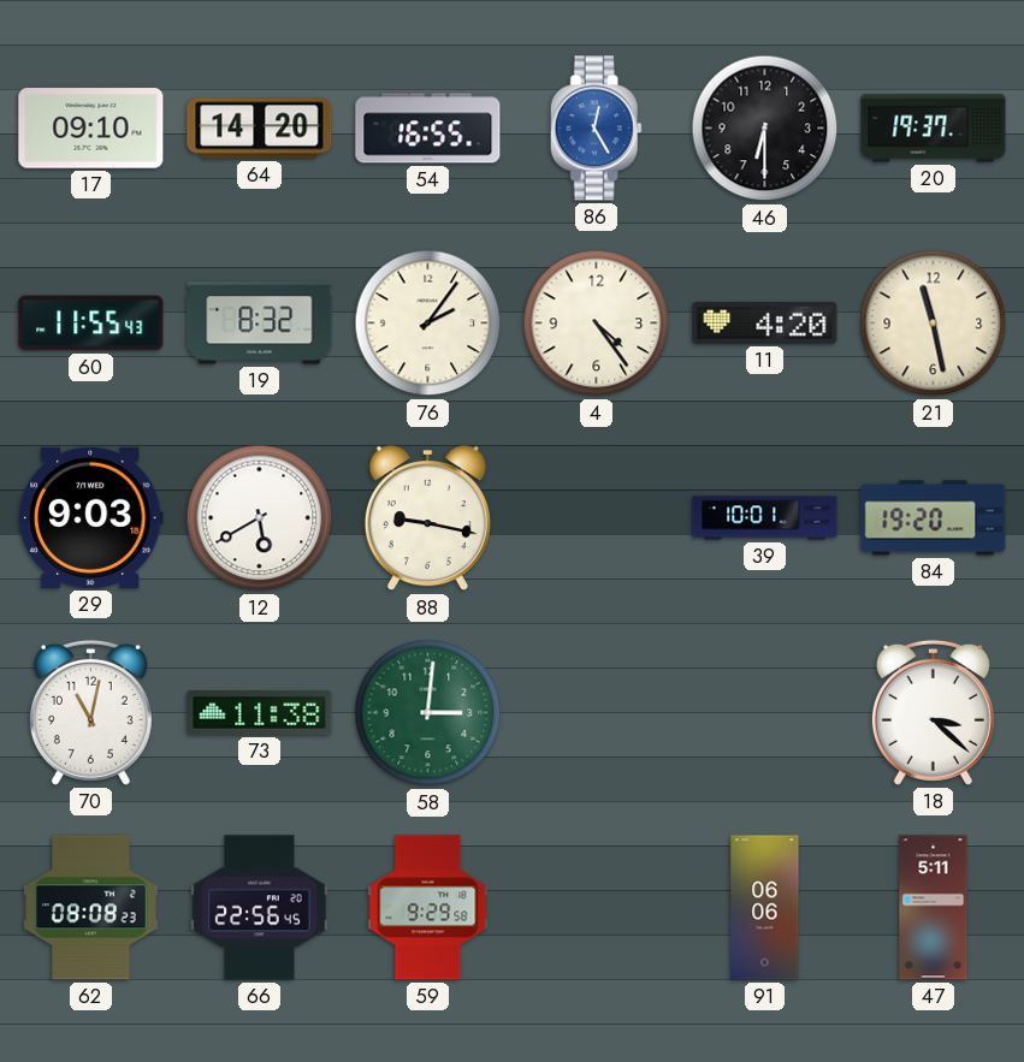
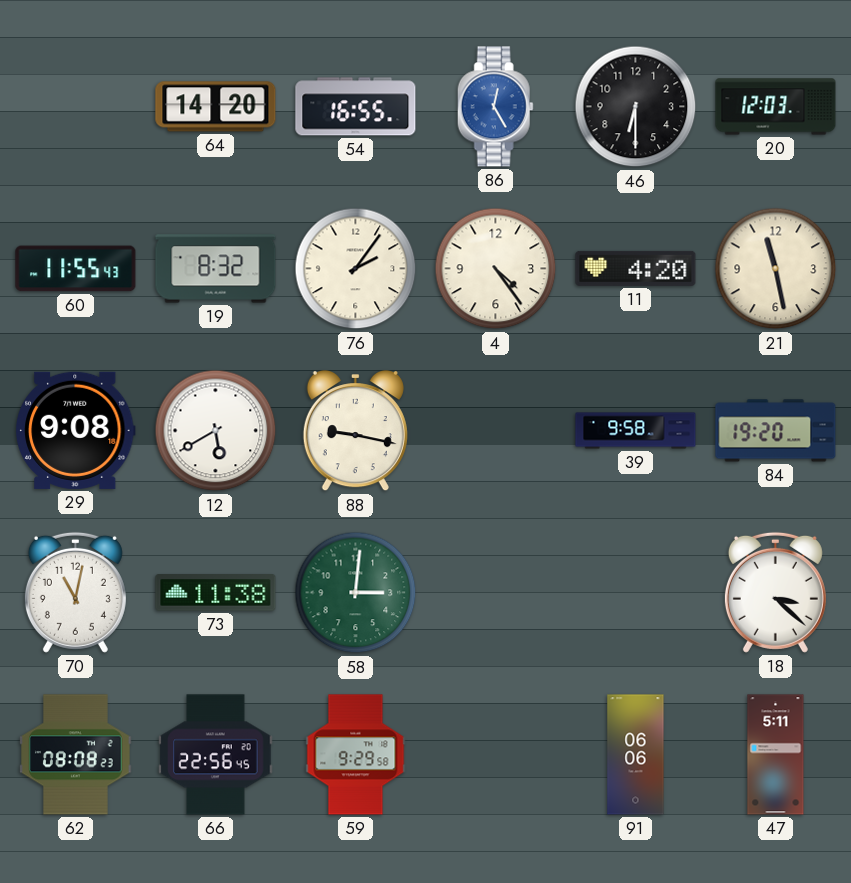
17: 09:10 -> none
20: 19:37 -> 12:03
29: 9:03 -> 9:08
39: 10:01 -> 9:58
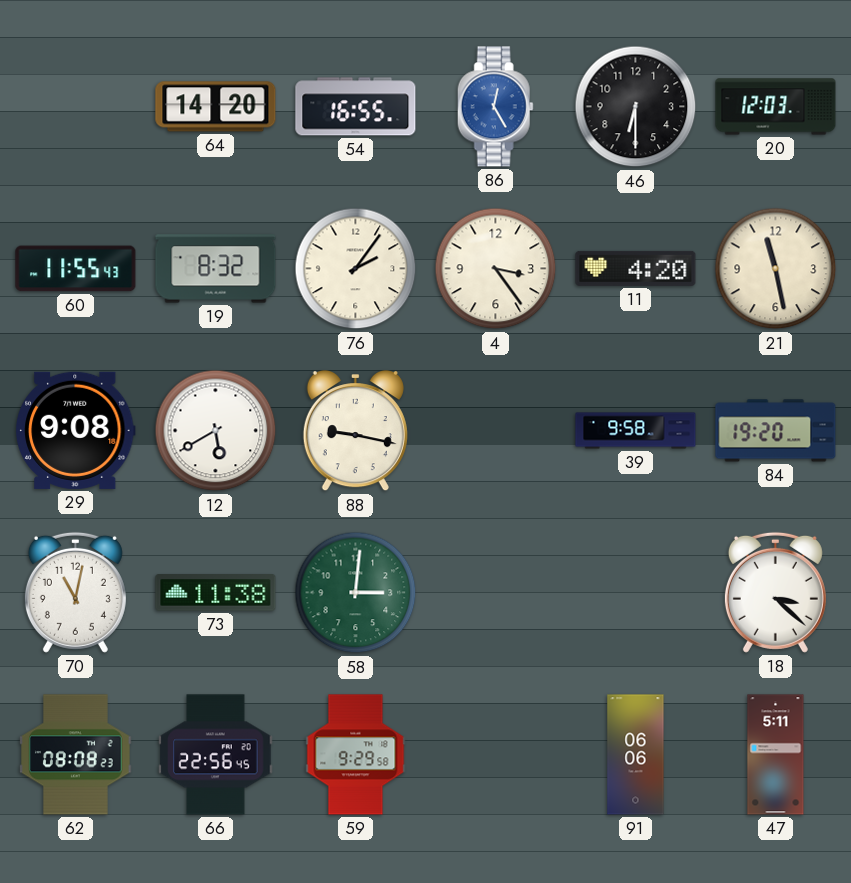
4: 4:24 -> 3:24
